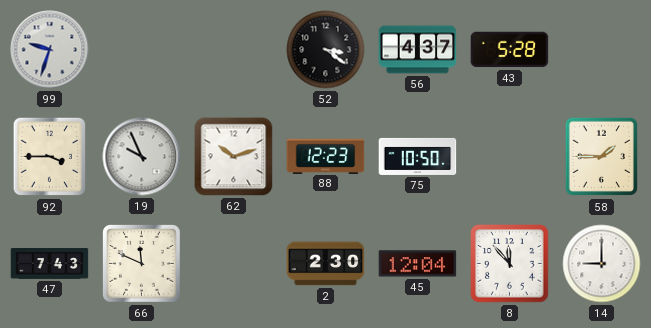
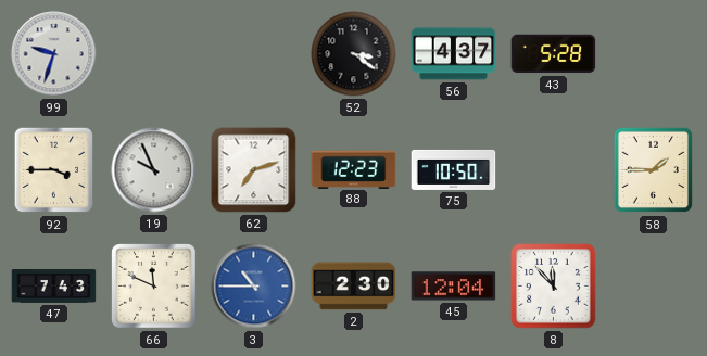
62: 10:12 -> 7:12
3: none -> 10:45
14: 9:00 -> none
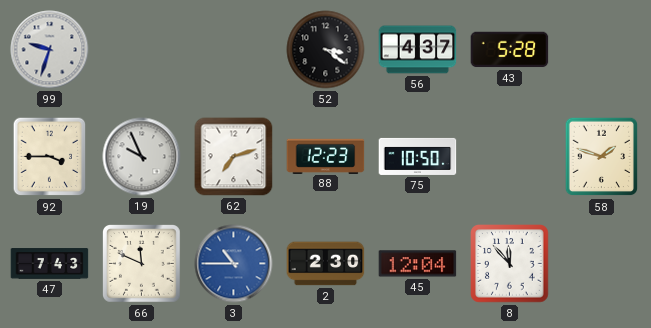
58: 1:45 -> 1:48
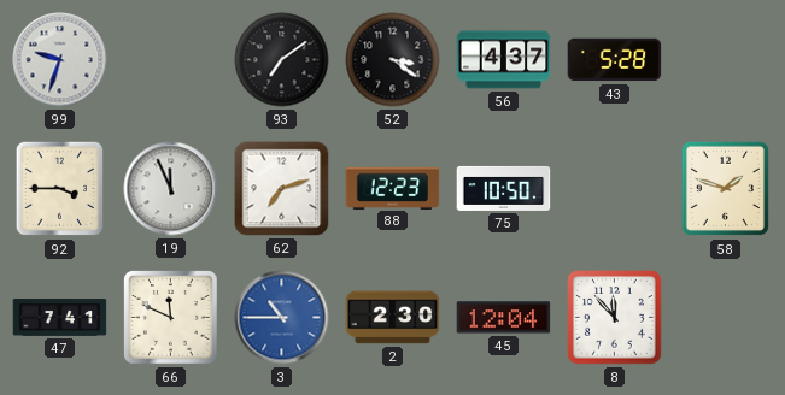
93: none -> 7:09
19: 9:56 -> 11:56
47: 7:43 -> 7:41
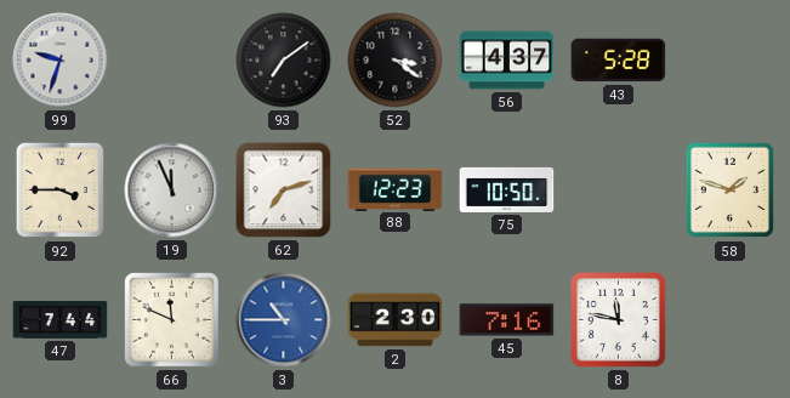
47: 7:41 -> 7:44
45: 12:04 -> 7:16
8: 11:53 -> 11:47
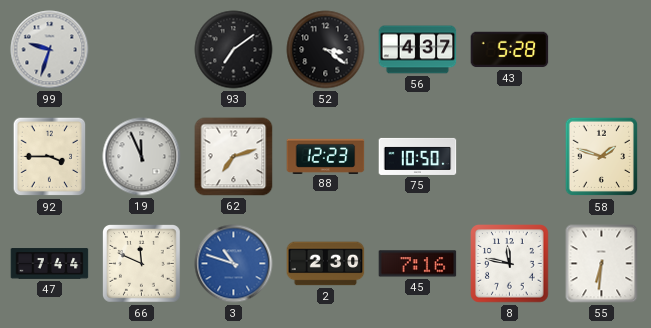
3: 10:45 -> 10:48
55: none -> 6:31
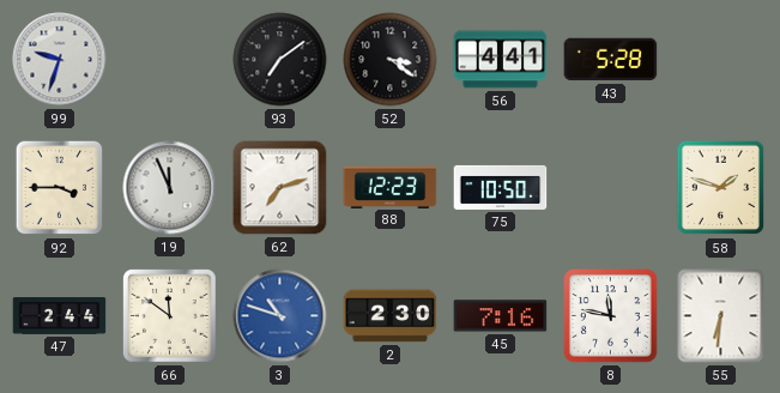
56: 4:37 -> 4:41
47: 7:44 -> 2:44
66: 11:49 -> 11:51
